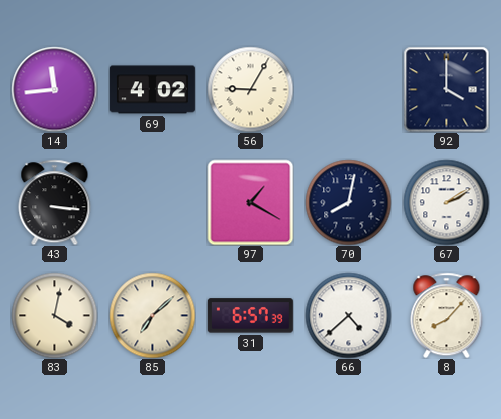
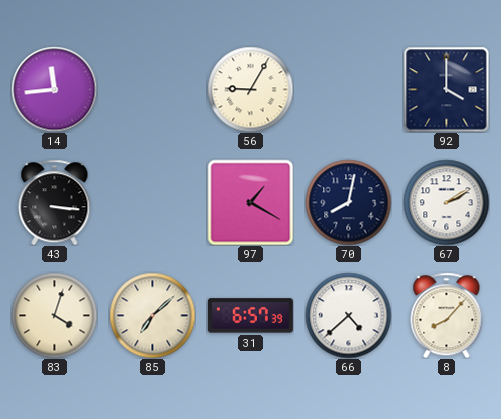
69: 4:02 -> none
83: 4:02 -> 4:03
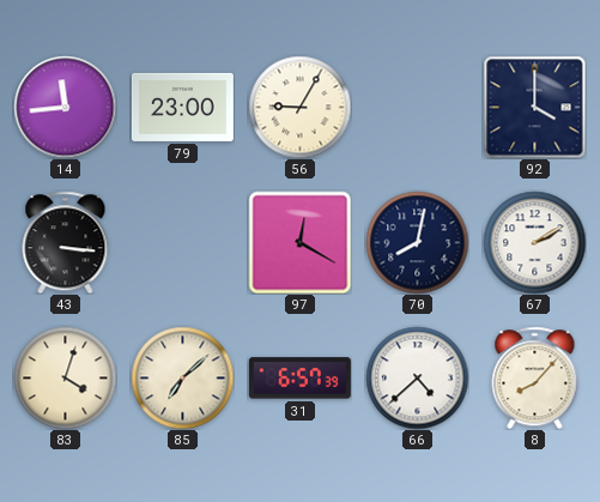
79: none -> 23:00
97: 1:20 -> 12:20
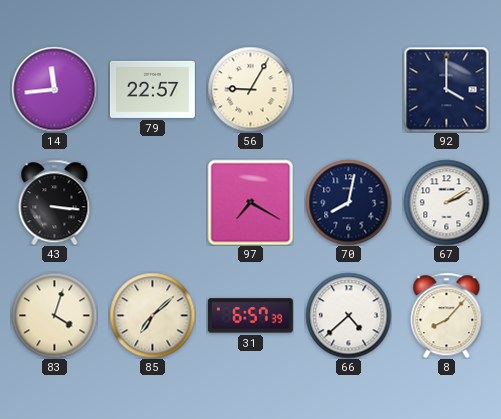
79: 23:00 -> 22:57
97: 12:20 -> 7:20
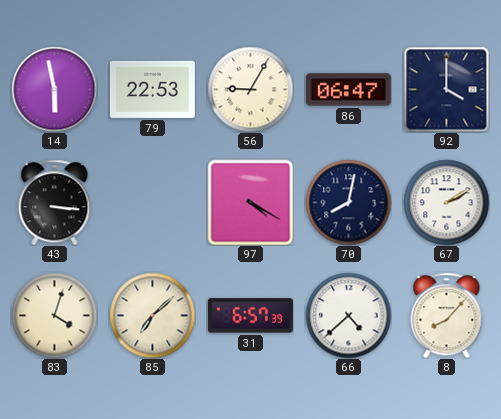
14: 11:44 -> 5:58
79: 22:57 -> 22:53
86: none -> 06:47
97: 7:20 -> 4:20
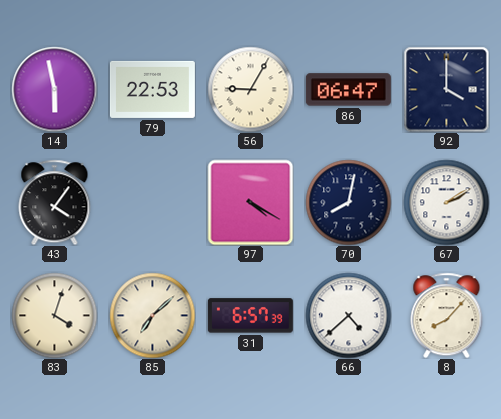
43: 3:16 -> 4:06
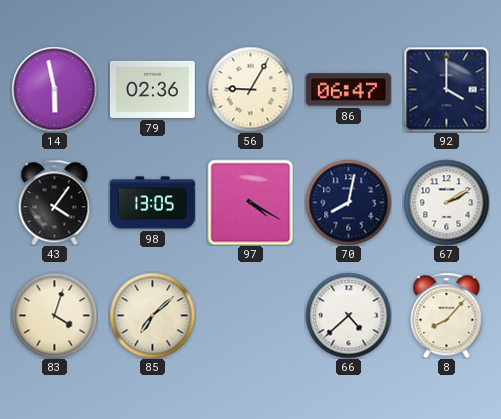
79: 22:53 -> 02:36
98: none -> 13:05
31: 6:57 -> none
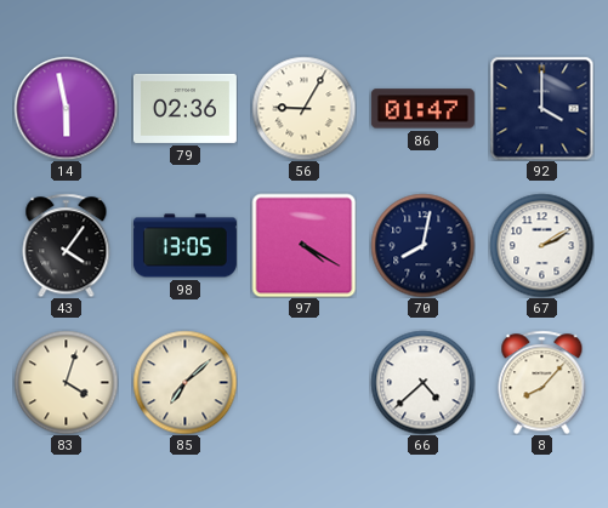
86: 06:47 -> 01:47
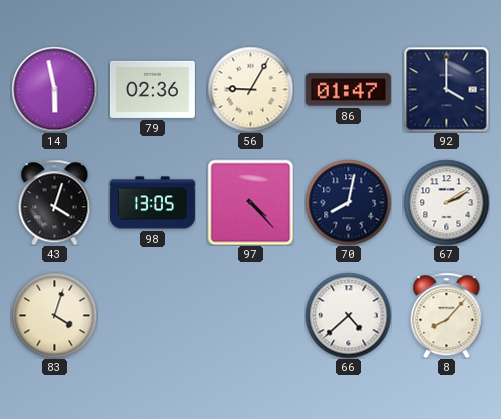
43: 4:06 -> 4:03
97: 4:20 -> 4:23
85: 7:08 -> none
